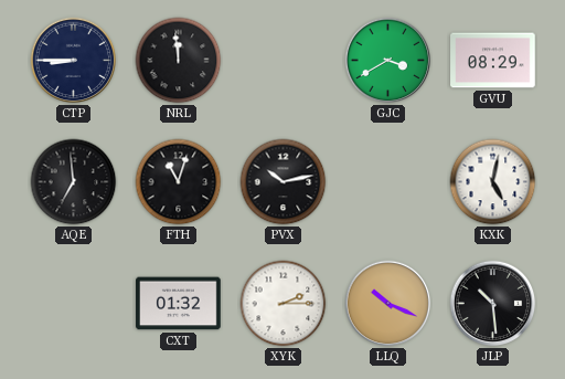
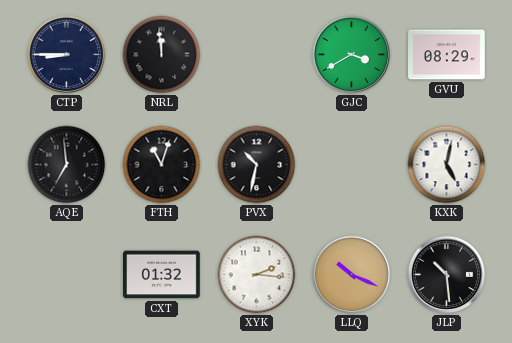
PVX: 10:13 -> 10:32
XYK: 2:15 -> 2:16
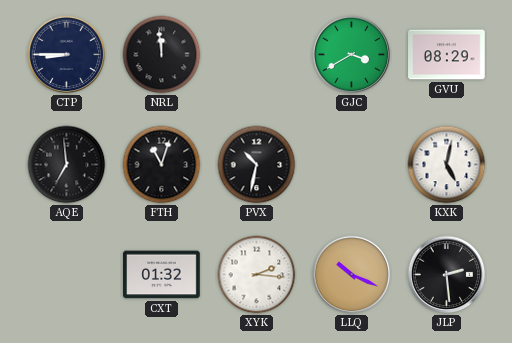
JLP: 10:29 -> 2:29
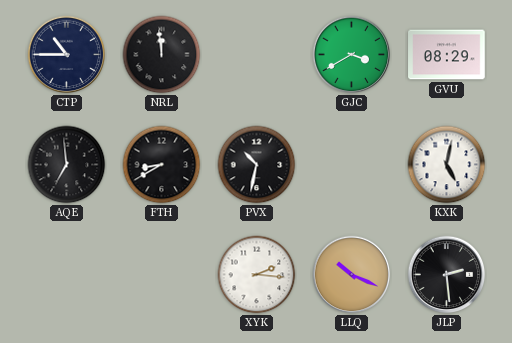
CTP: 8:45 -> 10:45
FTH: 11:03 -> 8:40
CXT: 01:32 -> none
